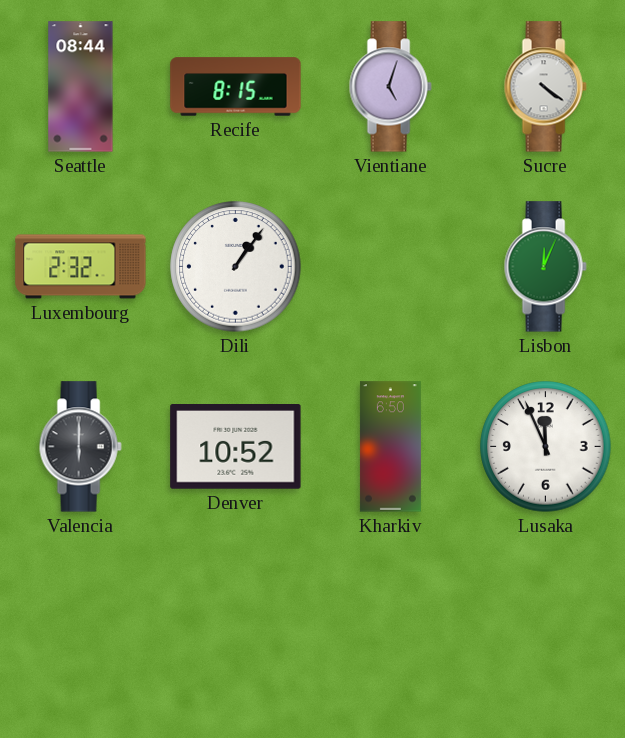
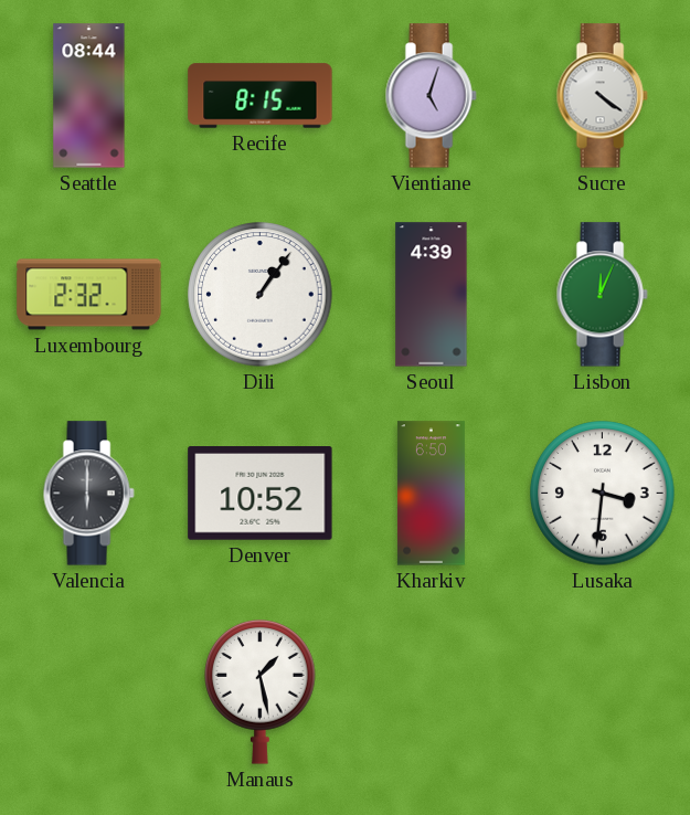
Seoul: none -> 4:39
Lusaka: 11:56 -> 3:31
Manaus: none -> 1:28
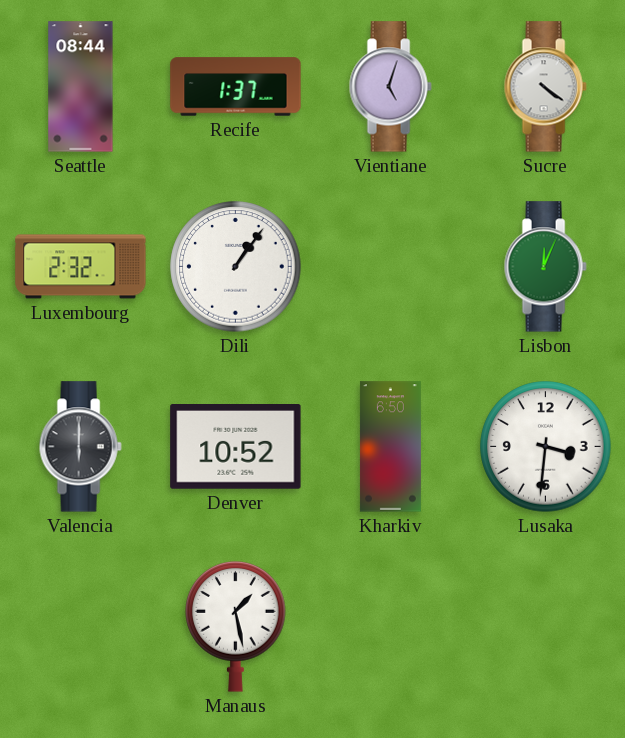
Recife: 8:15 -> 1:37
Seoul: 4:39 -> none
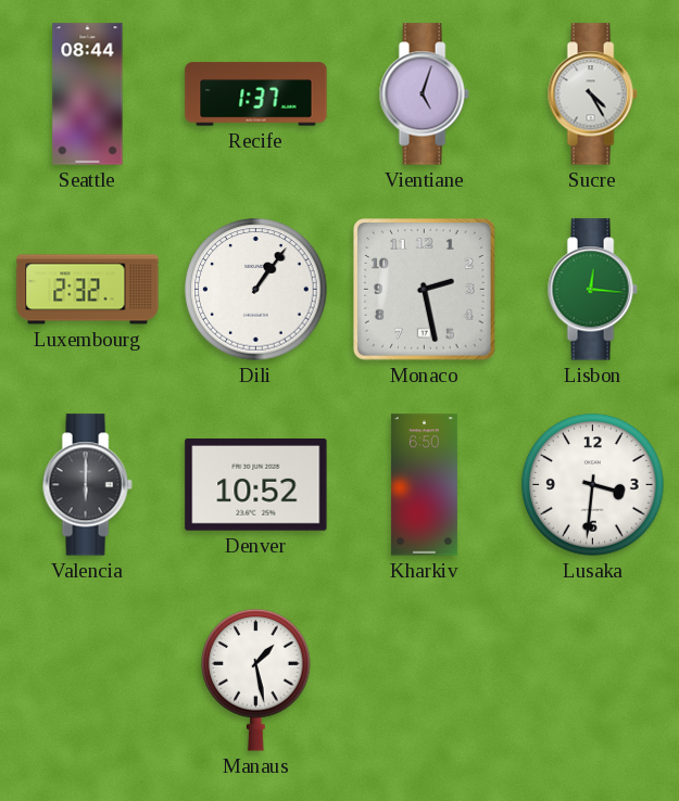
Sucre: 4:21 -> 4:25
Monaco: none -> 2:28
Lisbon: 12:04 -> 12:16
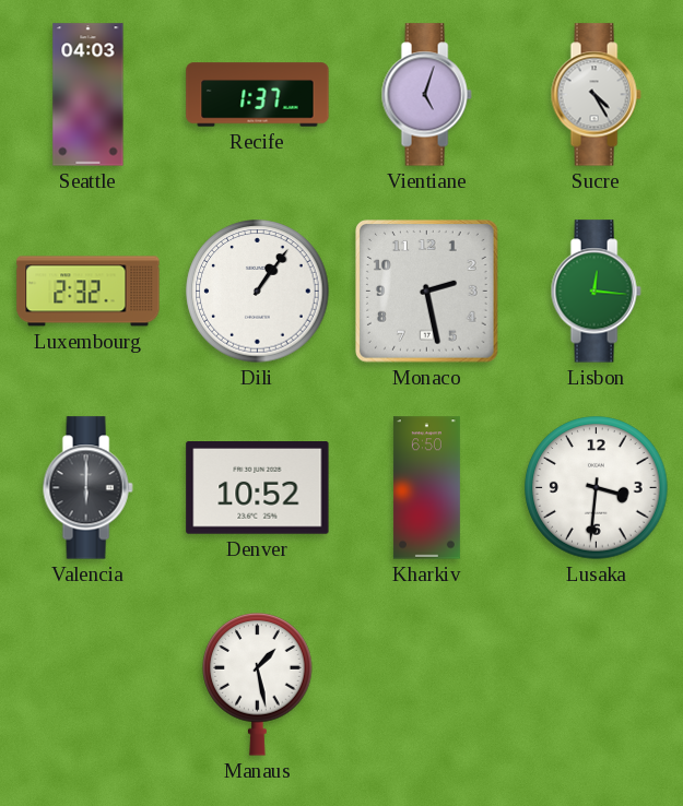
Seattle: 08:44 -> 04:03
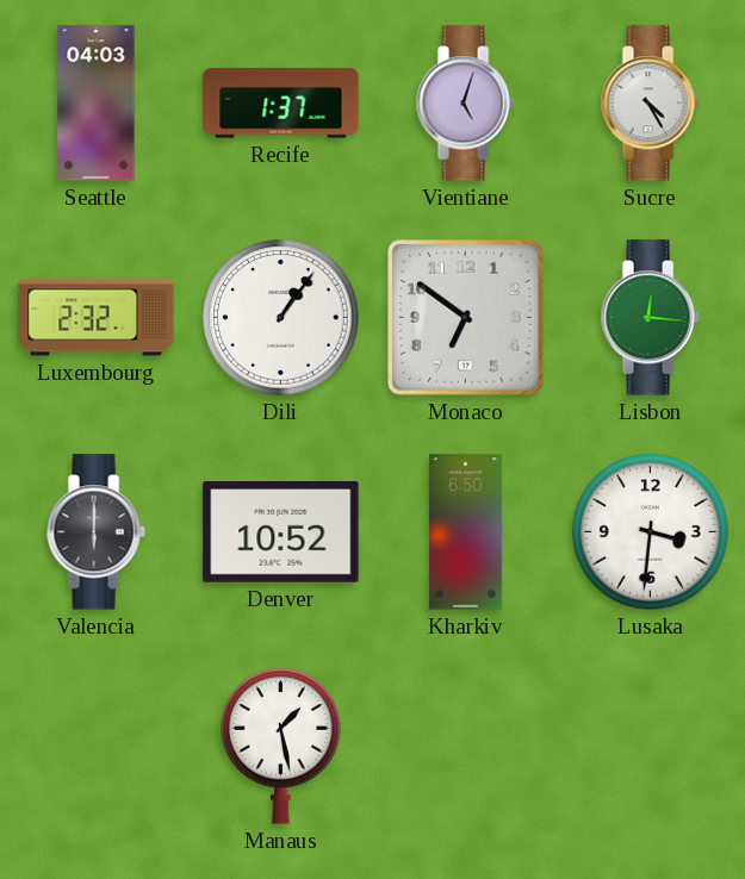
Monaco: 2:28 -> 6:51
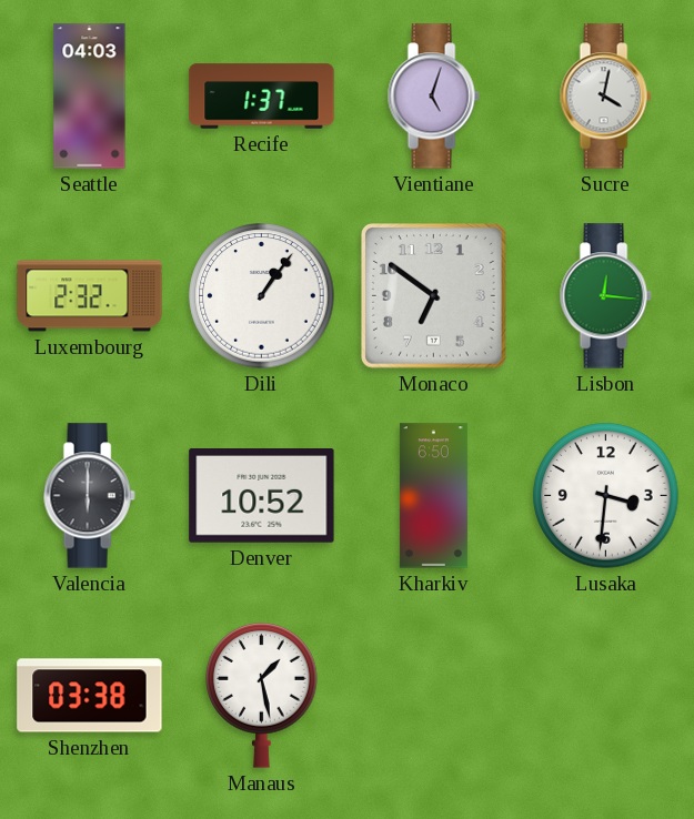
Sucre: 4:25 -> 4:02
Shenzhen: none -> 03:38
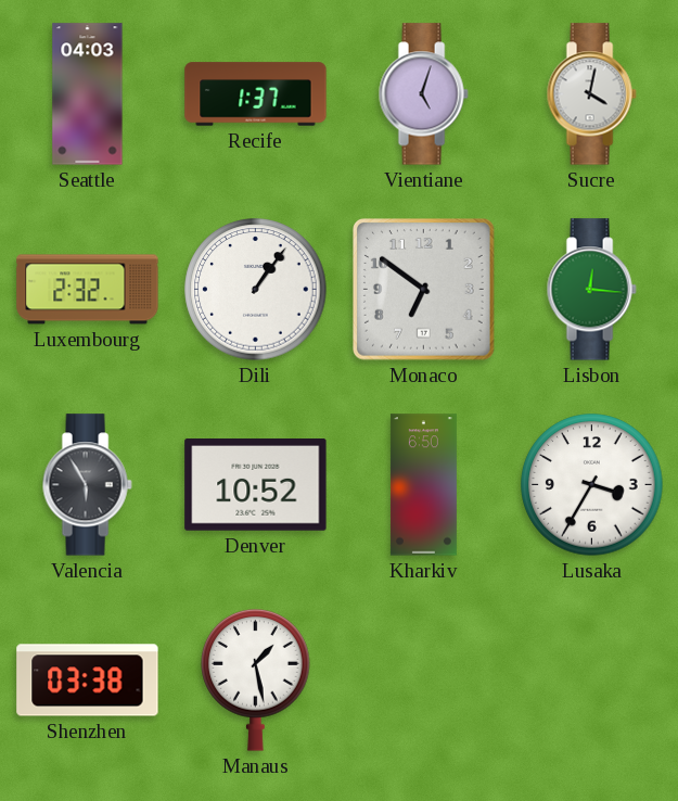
Valencia: 6:00 -> 5:55
Lusaka: 3:31 -> 3:35
